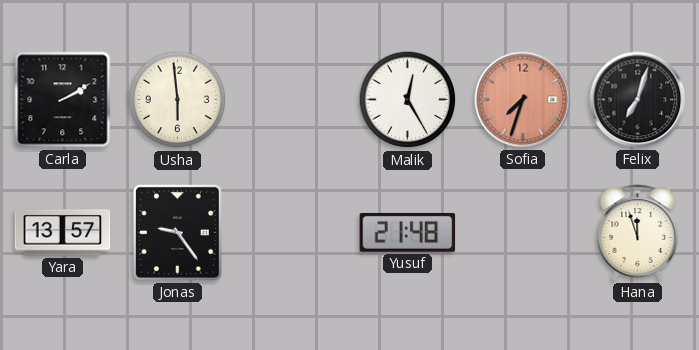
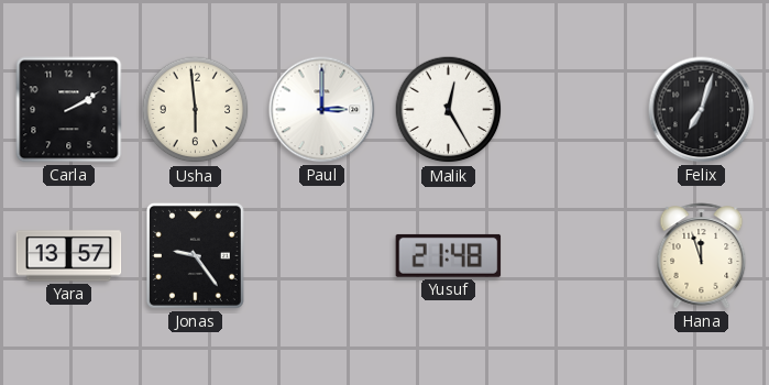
Paul: none -> 3:00
Sofia: 7:33 -> none
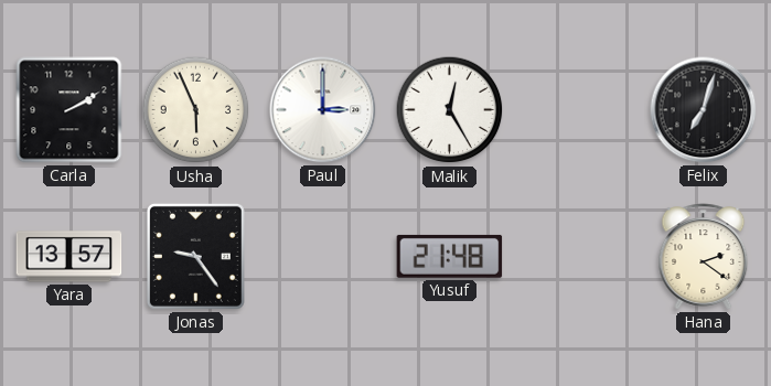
Usha: 5:59 -> 5:56
Hana: 11:57 -> 2:21
